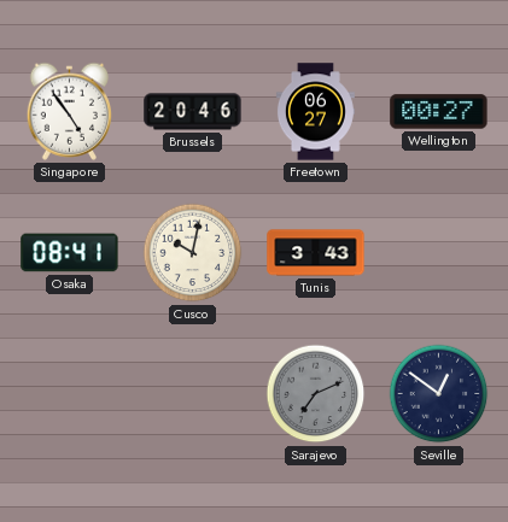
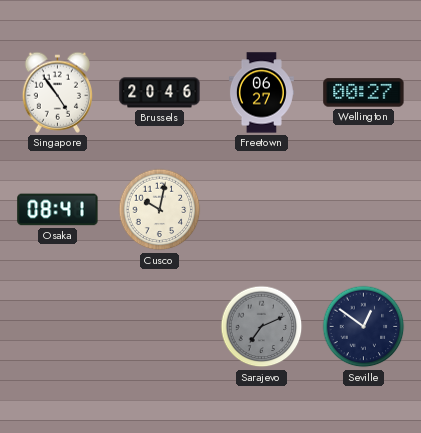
Tunis: 3:43 -> none
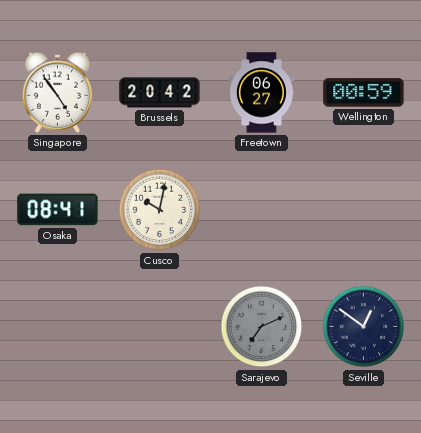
Brussels: 20:46 -> 20:42
Wellington: 00:27 -> 00:59
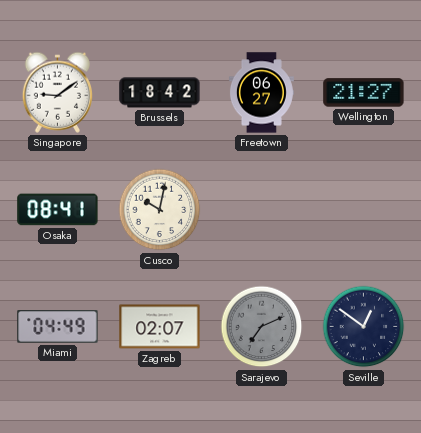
Singapore: 4:54 -> 9:09
Brussels: 20:42 -> 18:42
Wellington: 00:59 -> 21:27
Miami: none -> 04:49
Zagreb: none -> 02:07
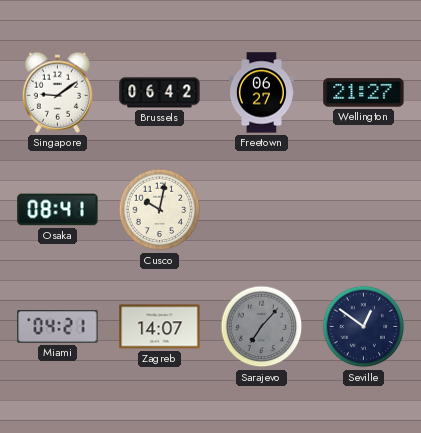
Brussels: 18:42 -> 06:42
Miami: 04:49 -> 04:21
Zagreb: 02:07 -> 14:07
Sarajevo: 7:11 -> 7:07
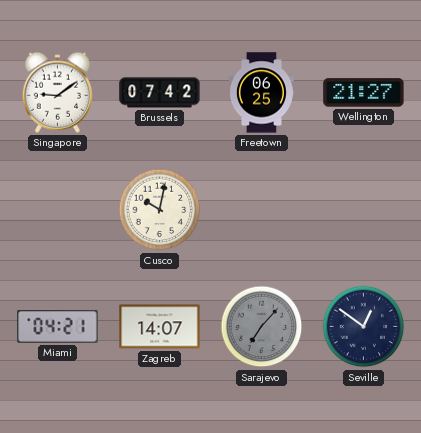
Brussels: 06:42 -> 07:42
Freetown: 06:27 -> 06:25
Osaka: 08:41 -> none
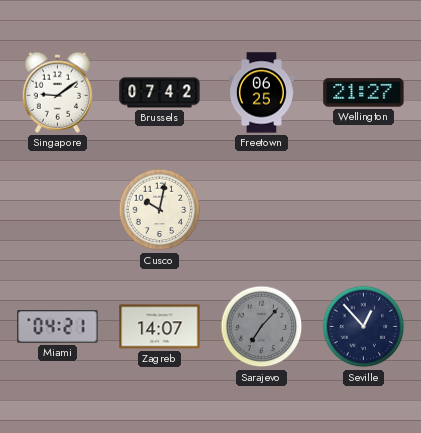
Seville: 12:51 -> 12:53
